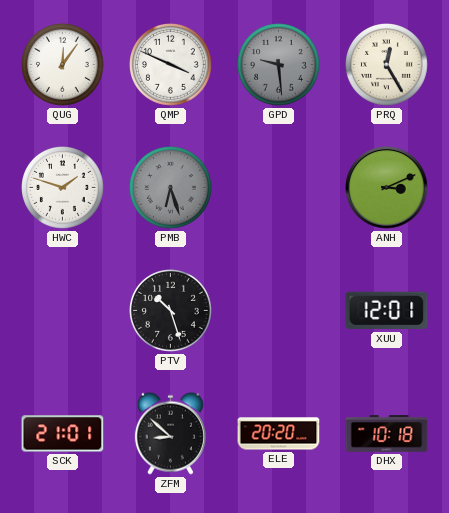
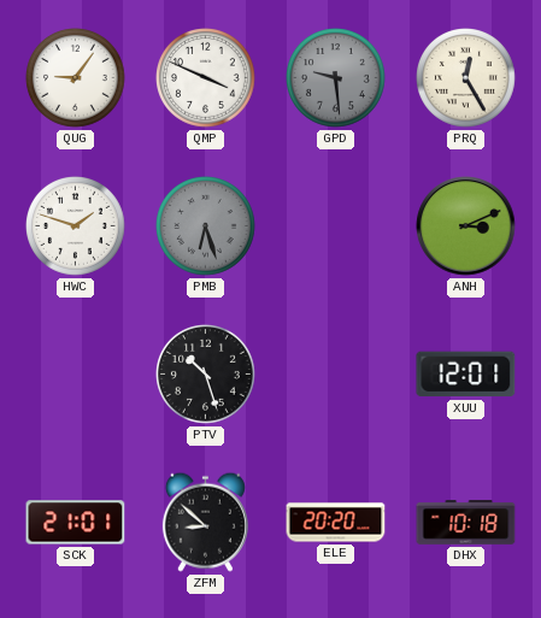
QUG: 12:06 -> 9:06
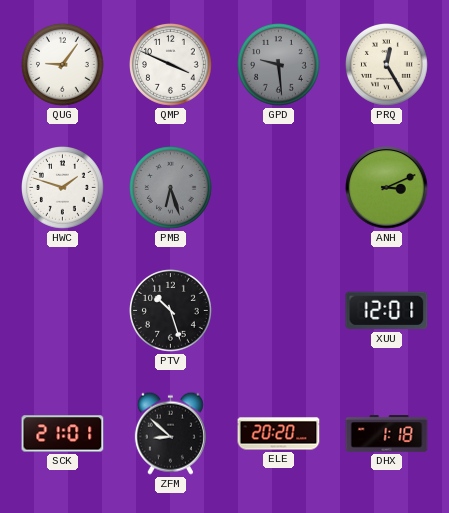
DHX: 10:18 -> 1:18
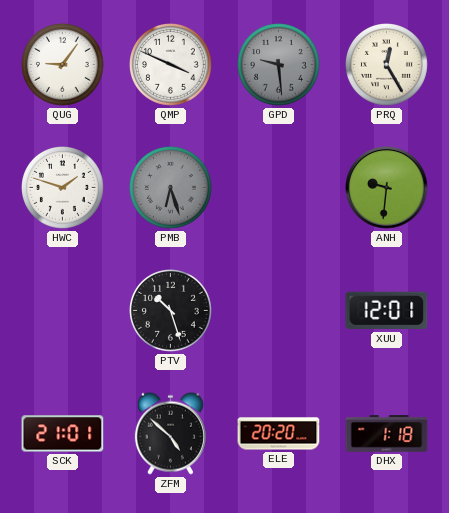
ANH: 3:11 -> 9:31
ZFM: 8:52 -> 4:52
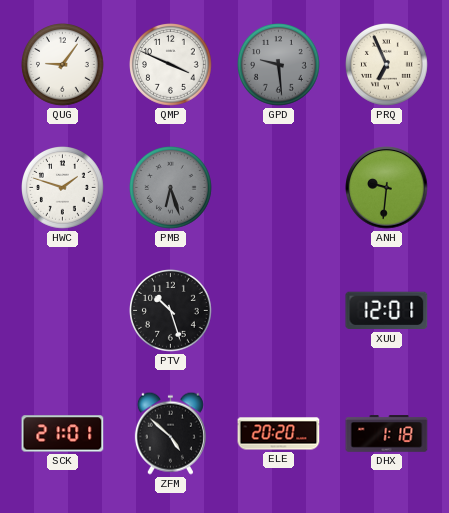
PRQ: 12:25 -> 6:56
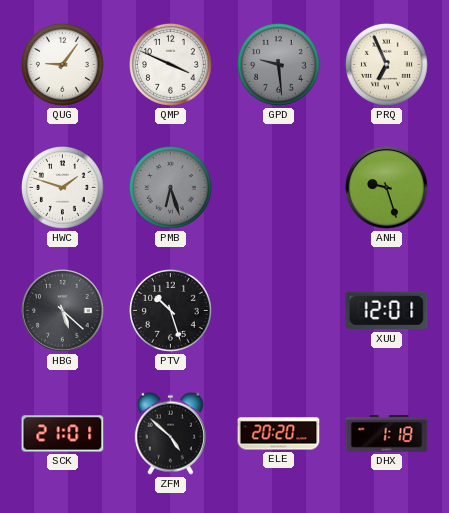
ANH: 9:31 -> 9:27
HBG: none -> 5:22
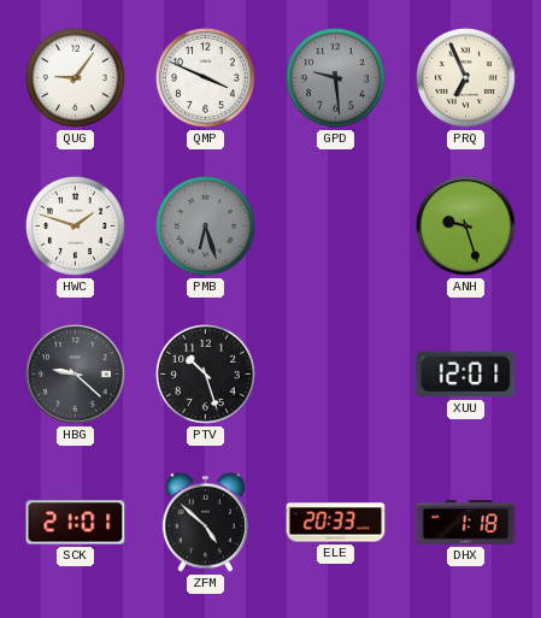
HBG: 5:22 -> 9:22
ELE: 20:20 -> 20:33
